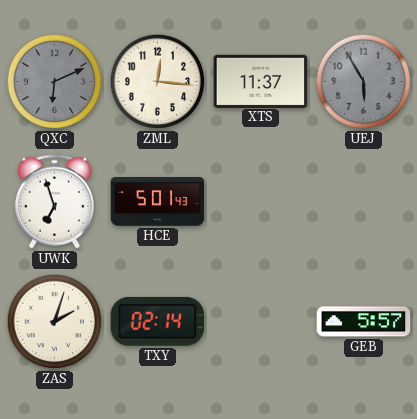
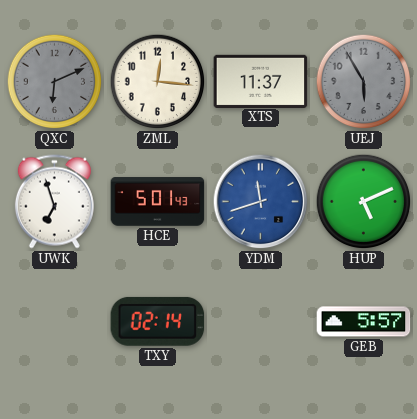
YDM: none -> 11:42
HUP: none -> 5:11
ZAS: 2:03 -> none
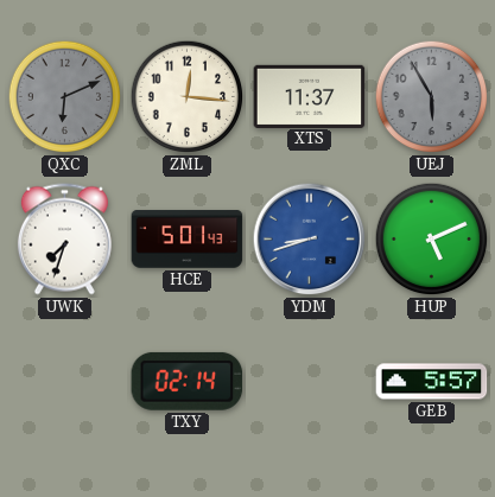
UWK: 6:57 -> 7:33
YDM: 11:42 -> 8:42
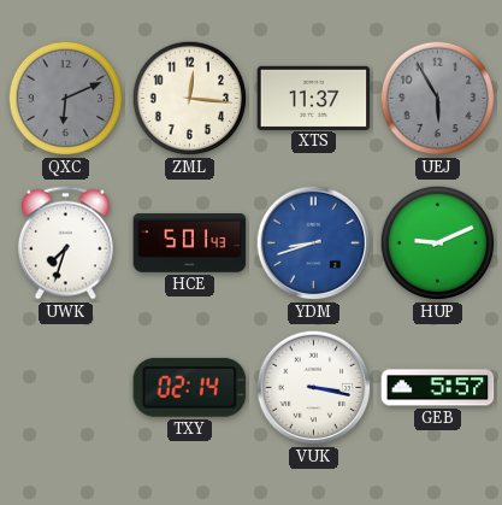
HUP: 5:11 -> 9:11
VUK: none -> 3:17
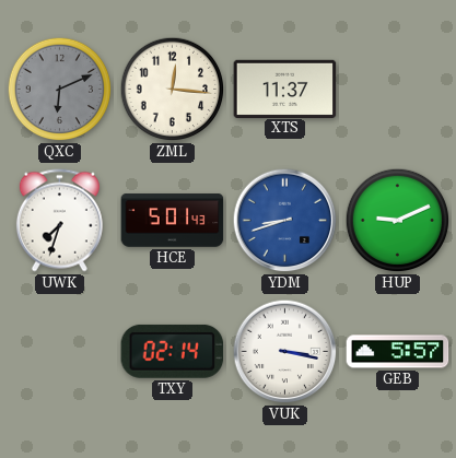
UEJ: 5:55 -> none
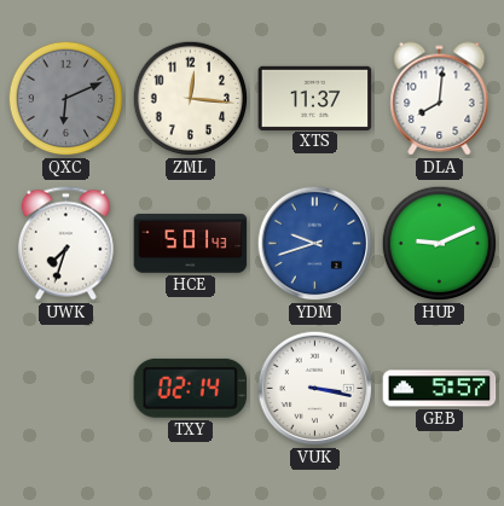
DLA: none -> 8:01
YDM: 8:42 -> 9:42
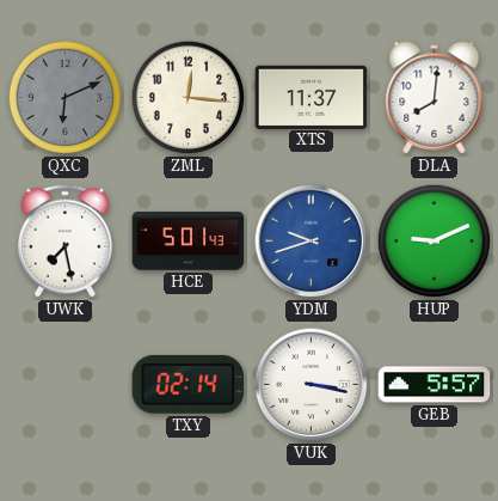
UWK: 7:33 -> 7:28
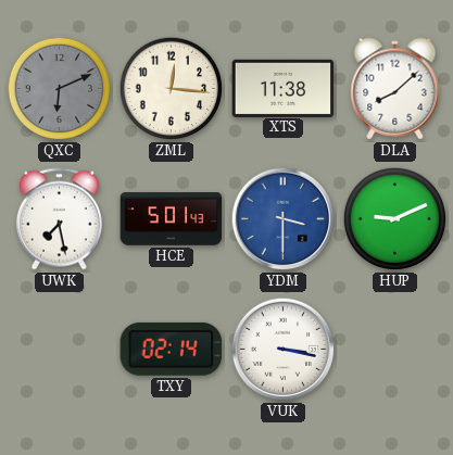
XTS: 11:37 -> 11:38
DLA: 8:01 -> 8:08
YDM: 9:42 -> 3:30
GEB: 5:57 -> none
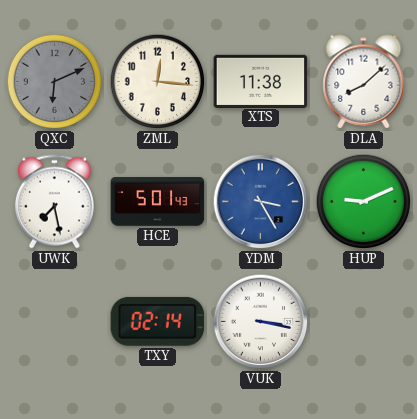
YDM: 3:30 -> 3:25
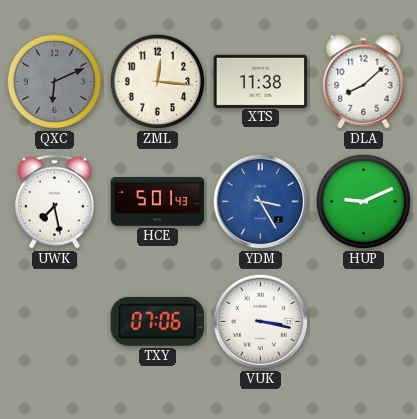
TXY: 02:14 -> 07:06
